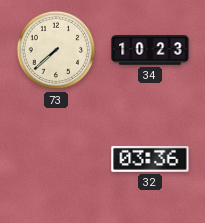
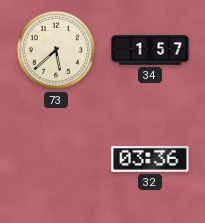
73: 7:38 -> 5:38
34: 10:23 -> 1:57
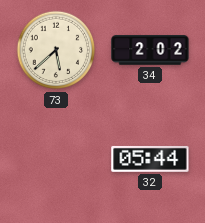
34: 1:57 -> 2:02
32: 03:36 -> 05:44
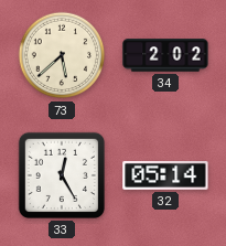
33: none -> 12:25
32: 05:44 -> 05:14
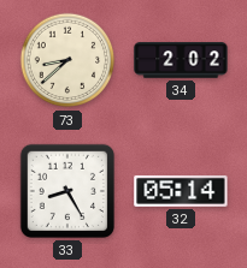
73: 5:38 -> 8:38
33: 12:25 -> 8:25
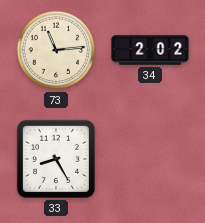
73: 8:38 -> 11:14
32: 05:14 -> none
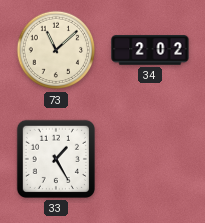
73: 11:14 -> 11:08
33: 8:25 -> 1:25
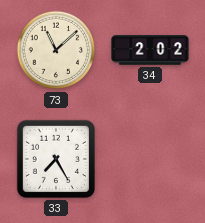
33: 1:25 -> 7:25
